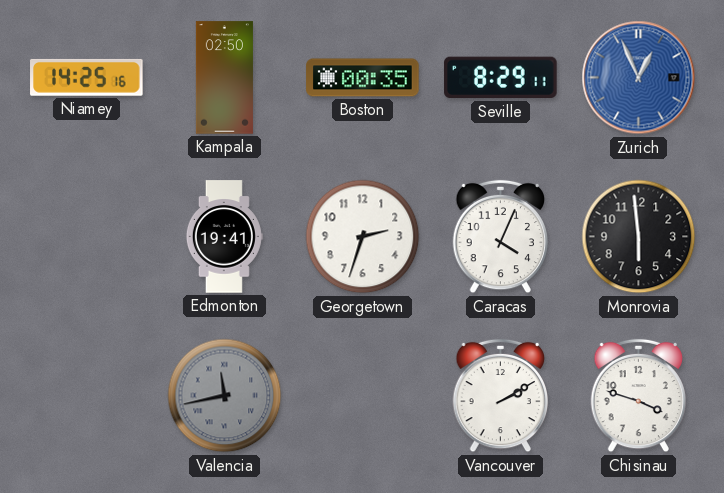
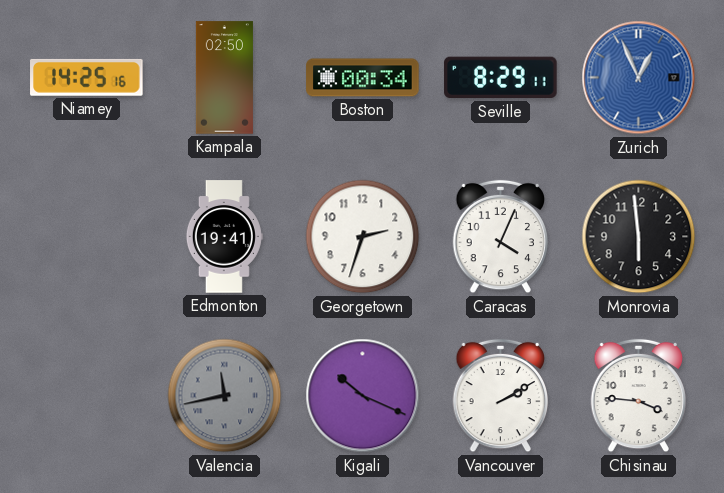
Boston: 00:35 -> 00:34
Kigali: none -> 10:19
Chisinau: 3:48 -> 3:46
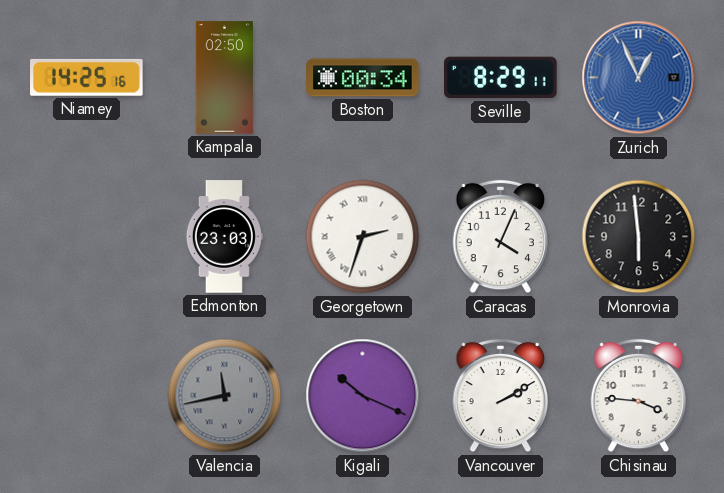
Edmonton: 19:41 -> 23:03
Georgetown numerals: Arabic -> Roman
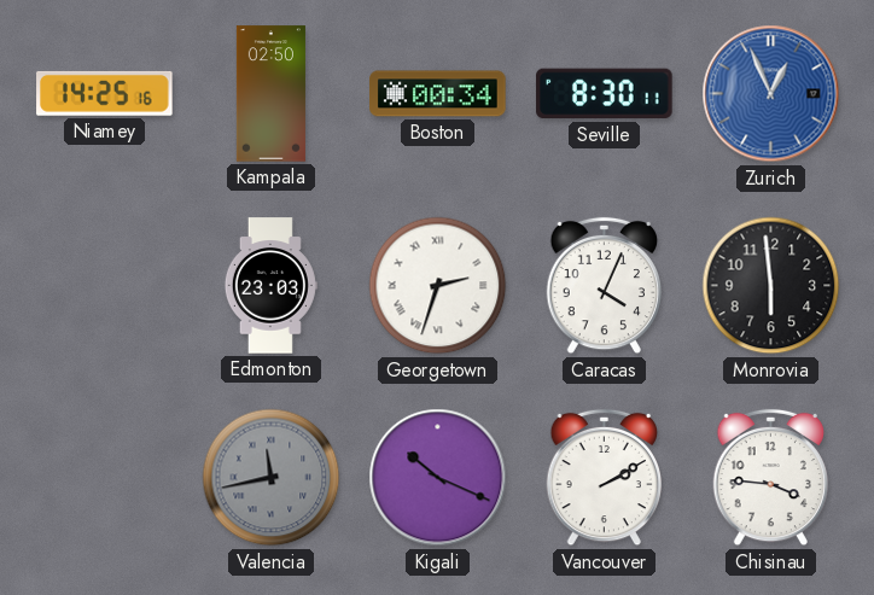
Seville: 8:29 -> 8:30
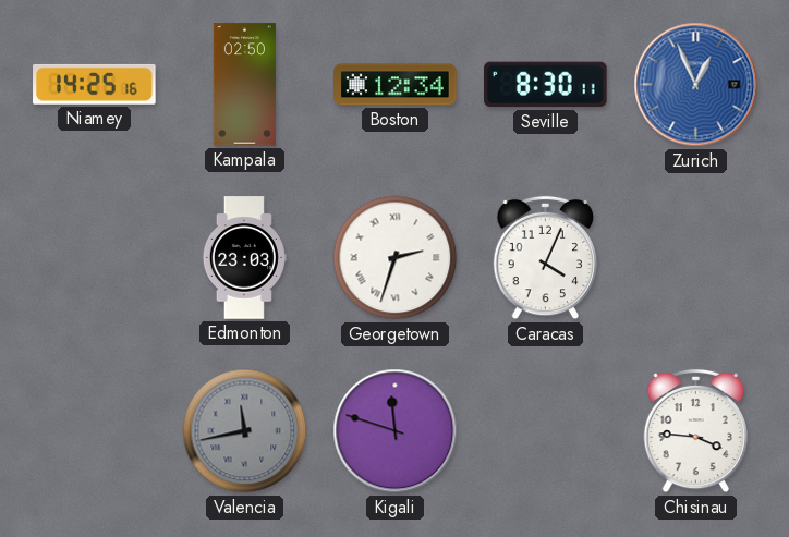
Boston: 00:34 -> 12:34
Monrovia: 5:59 -> none
Kigali: 10:19 -> 11:48
Vancouver: 2:10 -> none
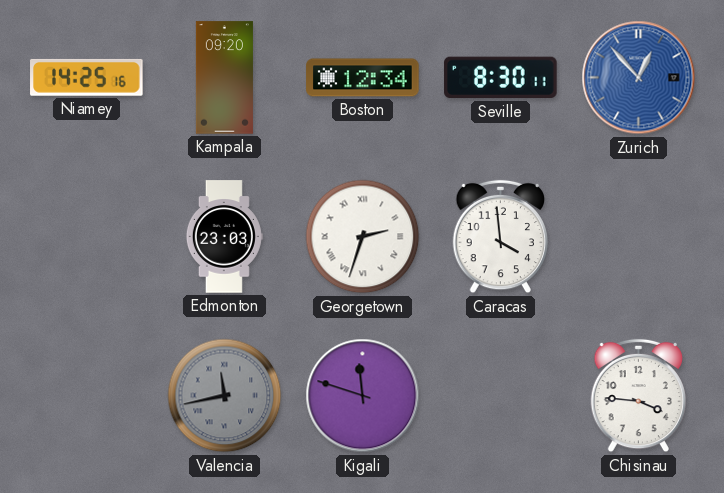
Kampala: 02:50 -> 09:20
Zurich: 12:56 -> 12:53
Caracas: 4:04 -> 3:59
